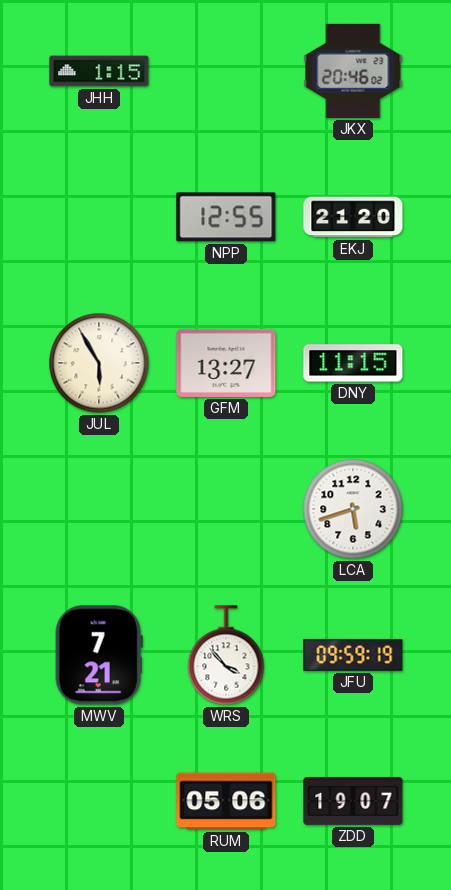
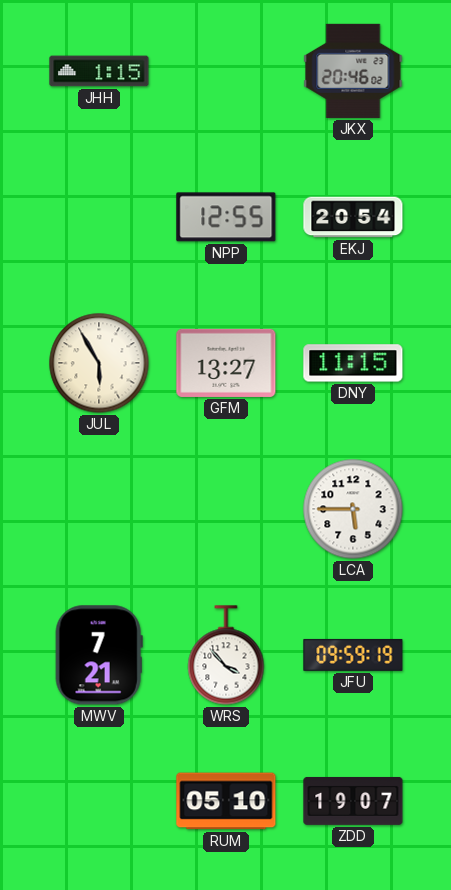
EKJ: 21:20 -> 20:54
LCA: 5:42 -> 5:45
RUM: 05:06 -> 05:10
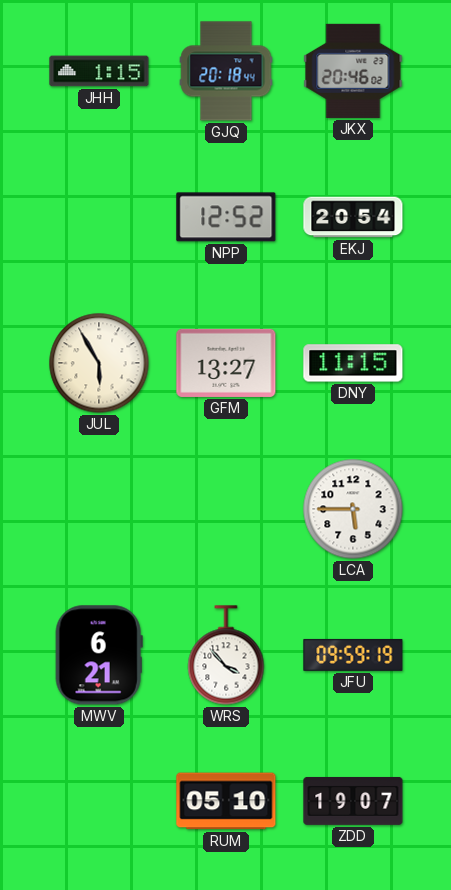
GJQ: none -> 20:18
NPP: 12:55 -> 12:52
MWV: 7:21 -> 6:21
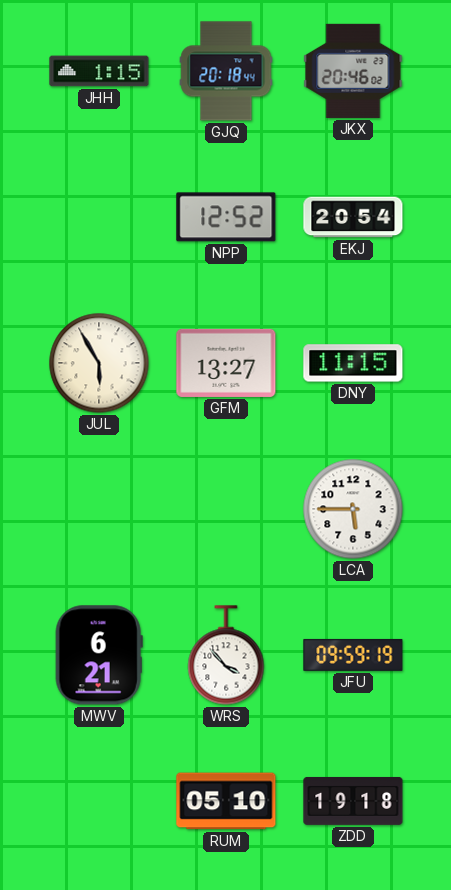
ZDD: 19:07 -> 19:18
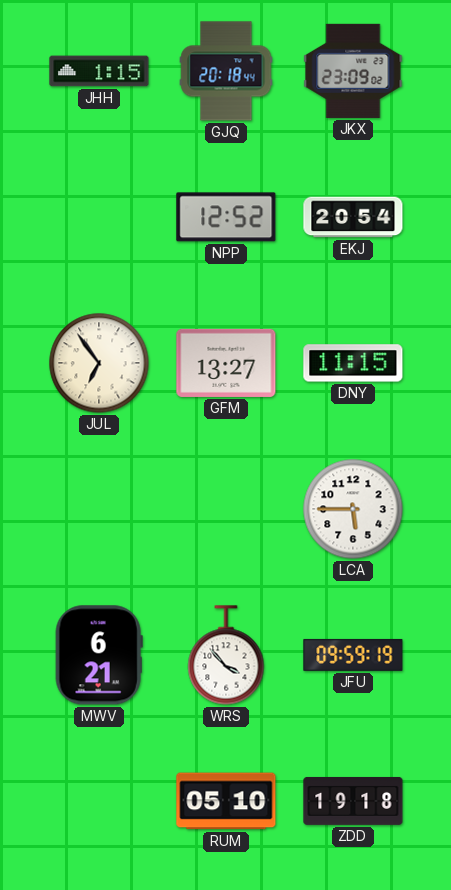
JKX: 20:46 -> 23:09
JUL: 5:55 -> 6:54
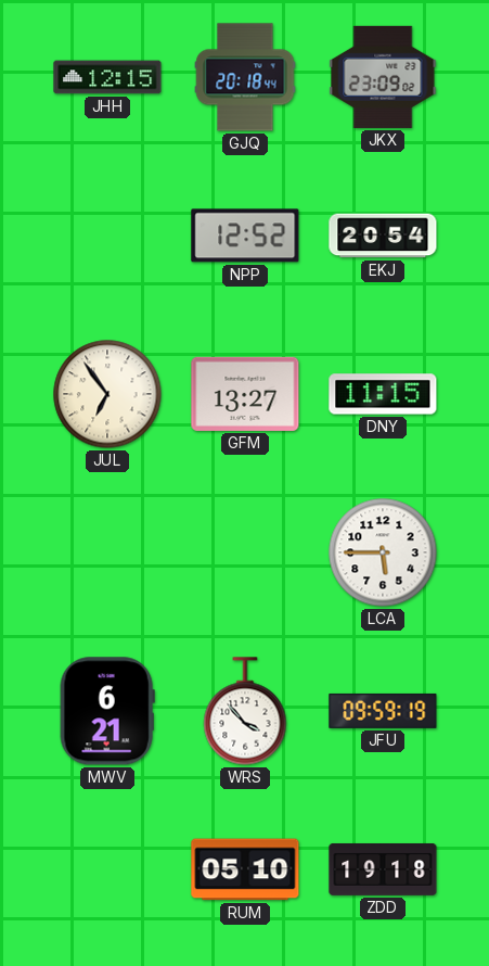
JHH: 1:15 -> 12:15
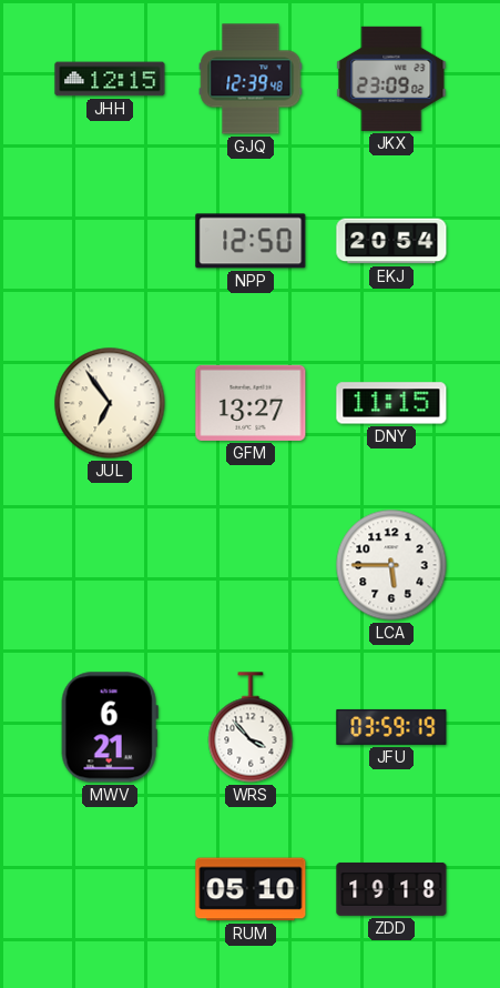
GJQ: 20:18 -> 12:39
NPP: 12:52 -> 12:50
JFU: 09:59 -> 03:59
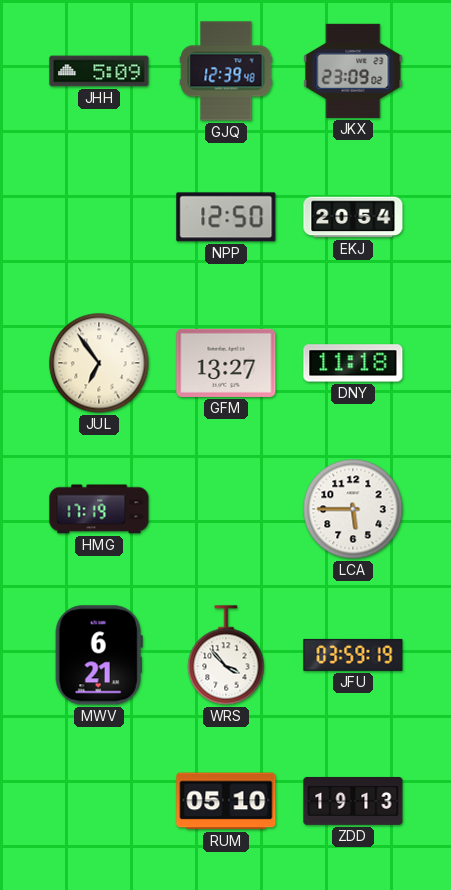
JHH: 12:15 -> 5:09
DNY: 11:15 -> 11:18
HMG: none -> 17:19
ZDD: 19:18 -> 19:13
